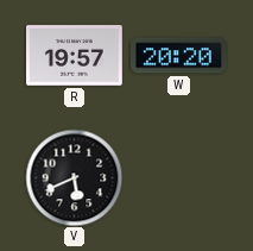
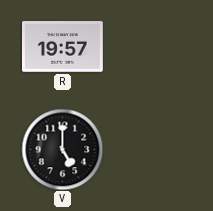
W: 20:20 -> none
V: 5:41 -> 5:00
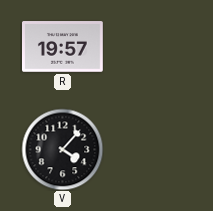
V: 5:00 -> 4:07
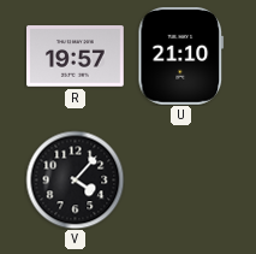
U: none -> 21:10
